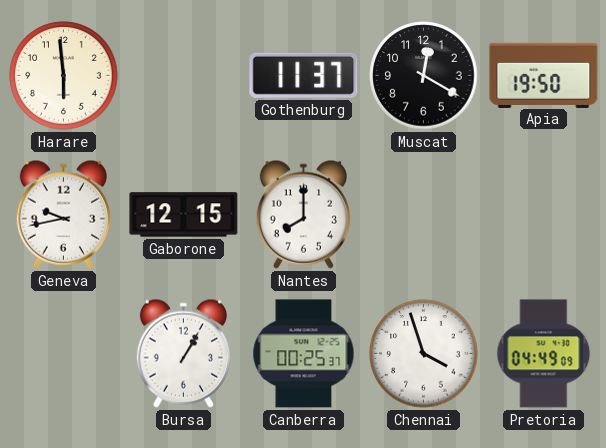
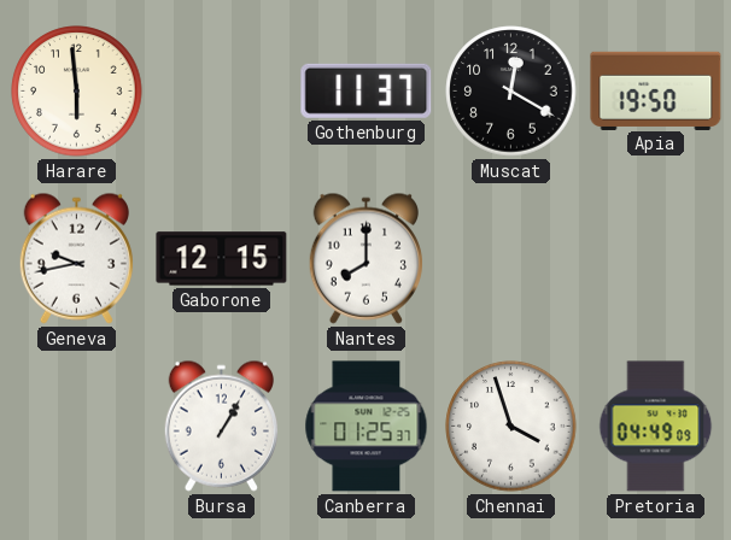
Canberra: 00:25 -> 01:25
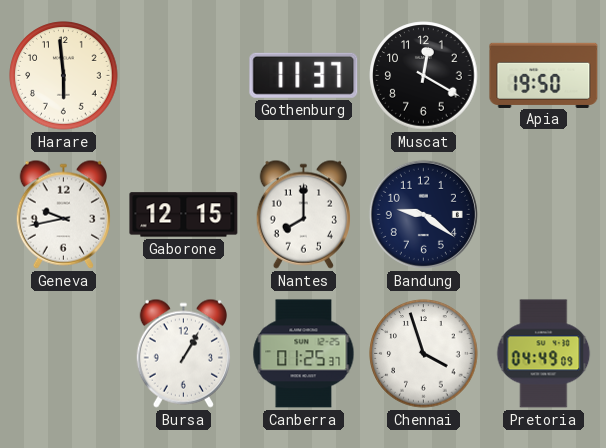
Bandung: none -> 9:21
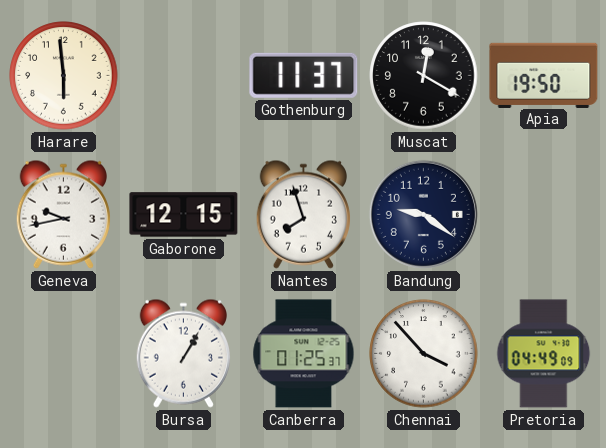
Nantes: 8:00 -> 7:57
Chennai: 3:57 -> 3:53
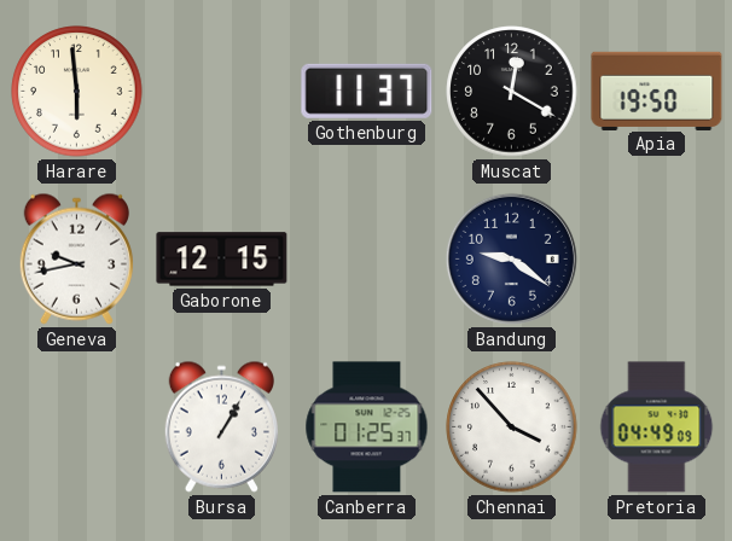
Nantes: 7:57 -> none
